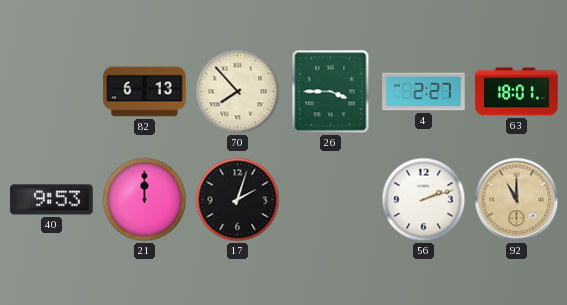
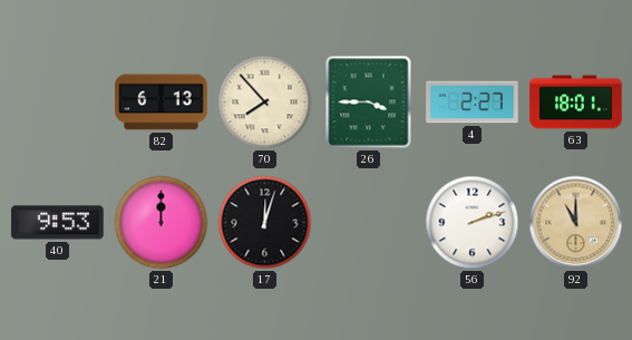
17: 2:03 -> 12:03
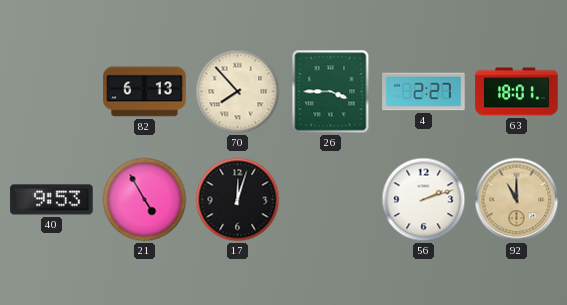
21: 12:00 -> 4:55
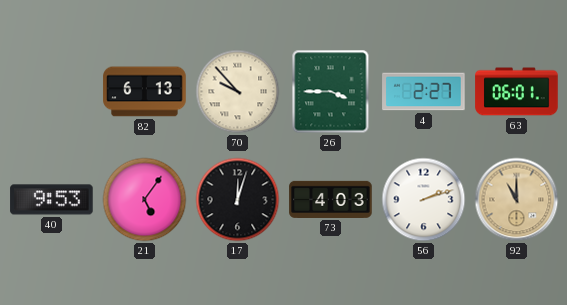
70: 7:53 -> 9:53
63: 18:01 -> 06:01
21: 4:55 -> 5:06
73: none -> 4:03
